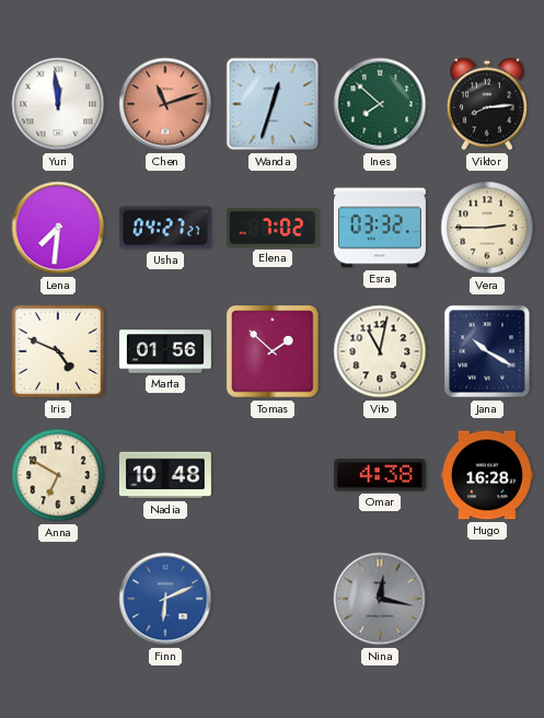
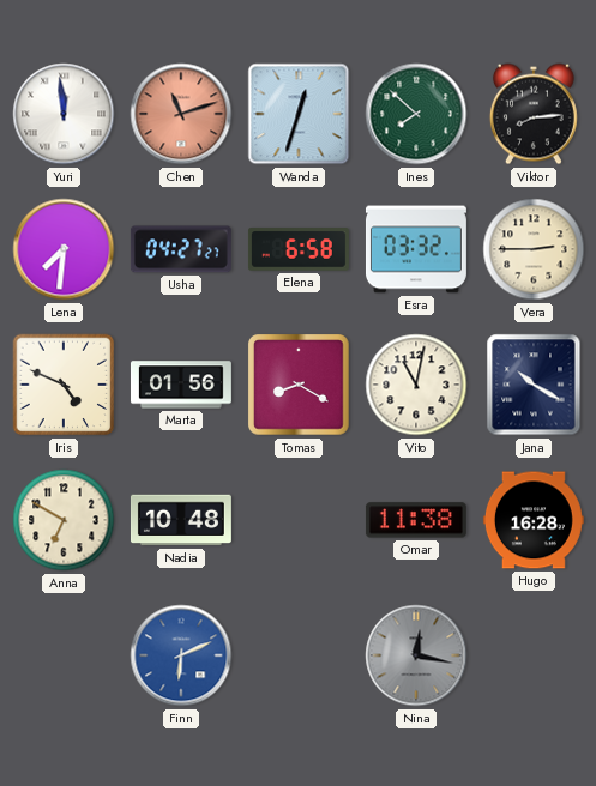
Elena: 7:02 -> 6:58
Tomas: 1:52 -> 8:20
Omar: 4:38 -> 11:38
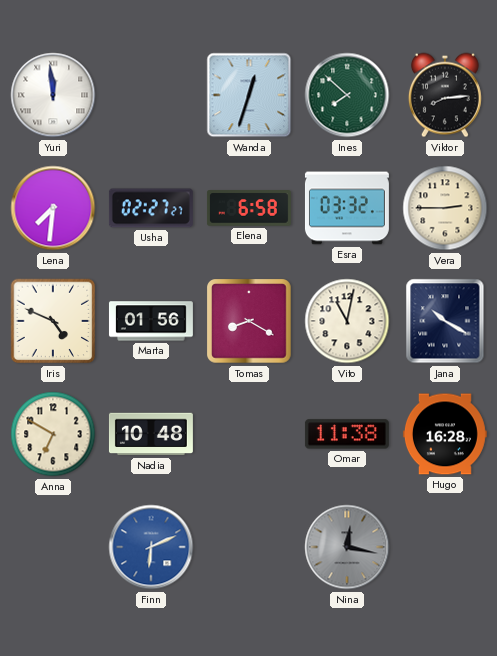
Chen: 11:12 -> none
Usha: 04:27 -> 02:27
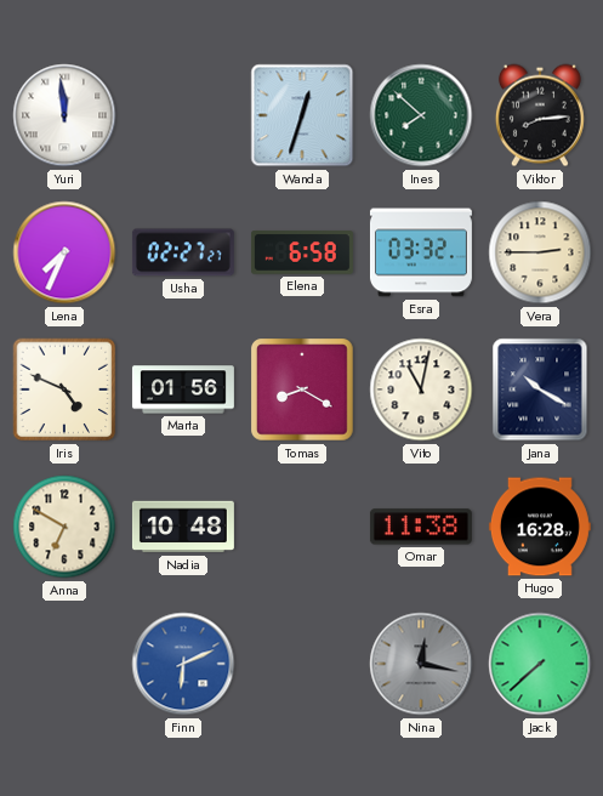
Lena: 7:31 -> 7:34
Jack: none -> 7:38
